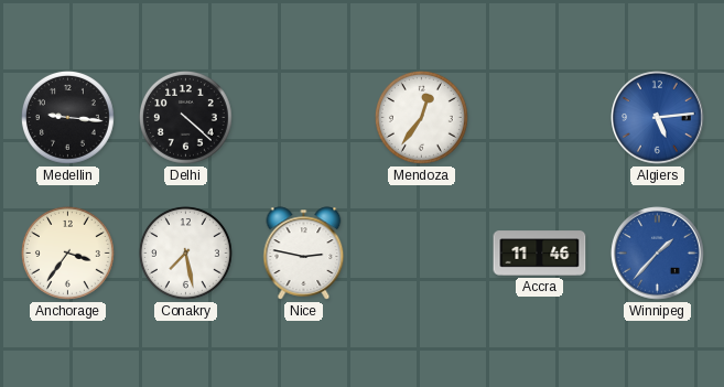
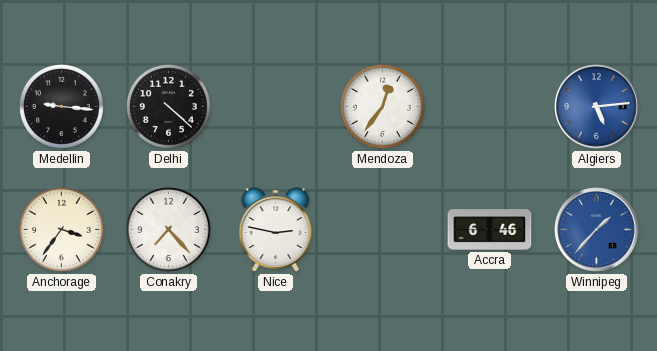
Conakry: 7:28 -> 7:23
Accra: 11:46 -> 6:46
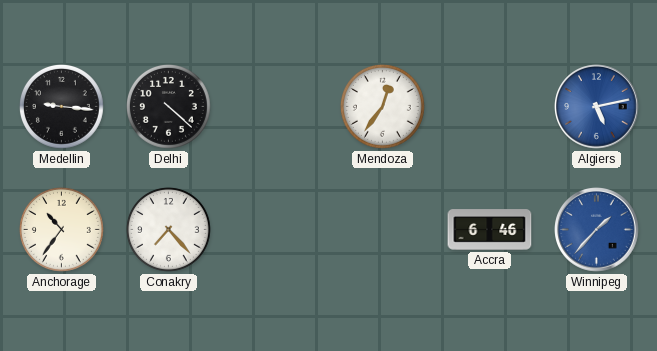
Algiers: 5:14 -> 5:13
Anchorage: 3:36 -> 10:36
Nice: 2:47 -> none
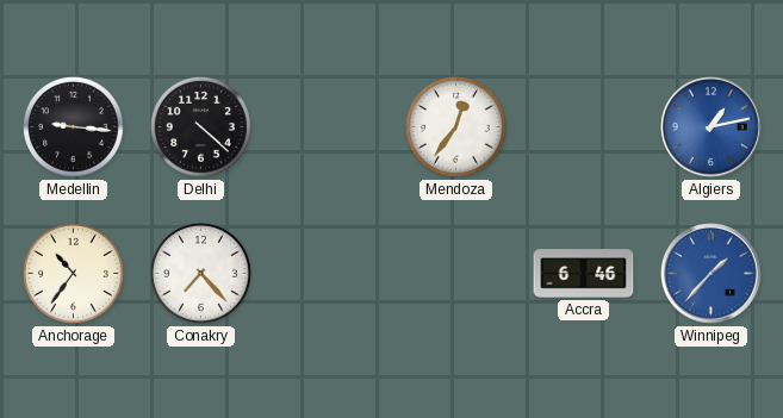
Algiers: 5:13 -> 1:13
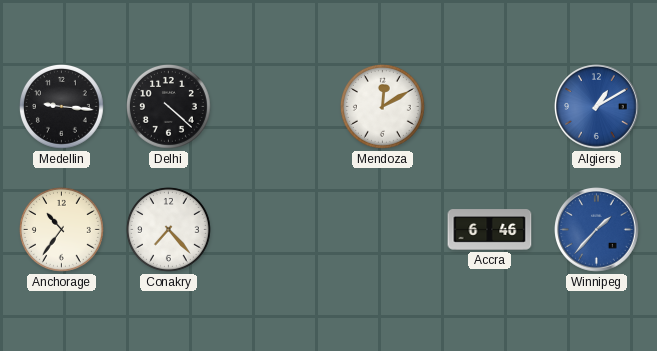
Mendoza: 12:36 -> 12:10
Algiers: 1:13 -> 1:10
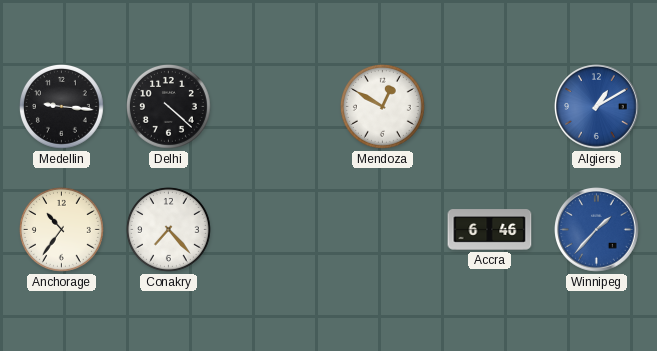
Mendoza: 12:10 -> 12:50
